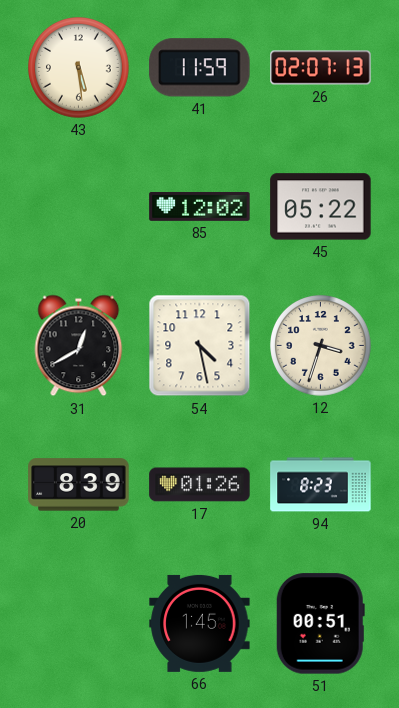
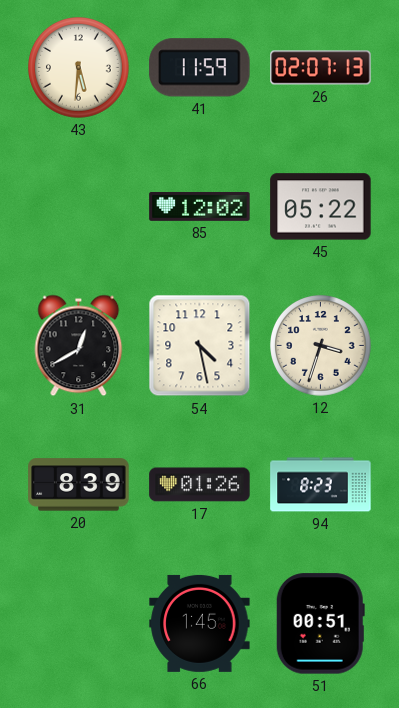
43: 5:29 -> 5:31
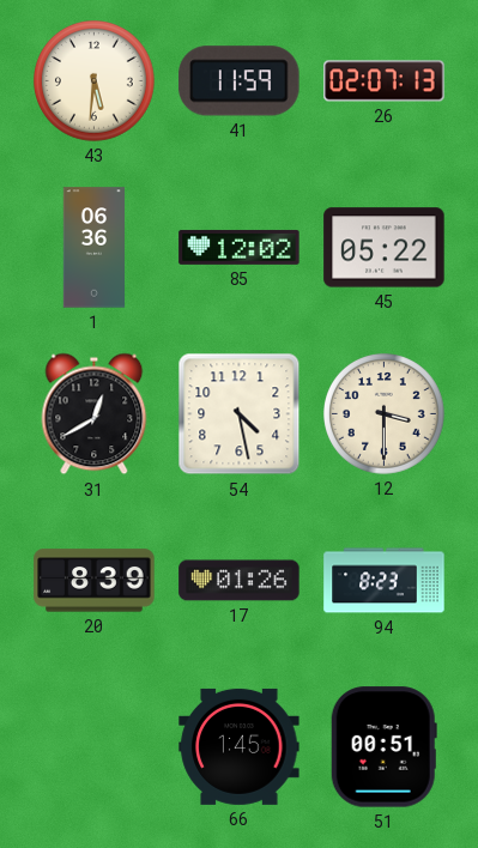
1: none -> 06:36
12: 3:33 -> 3:30
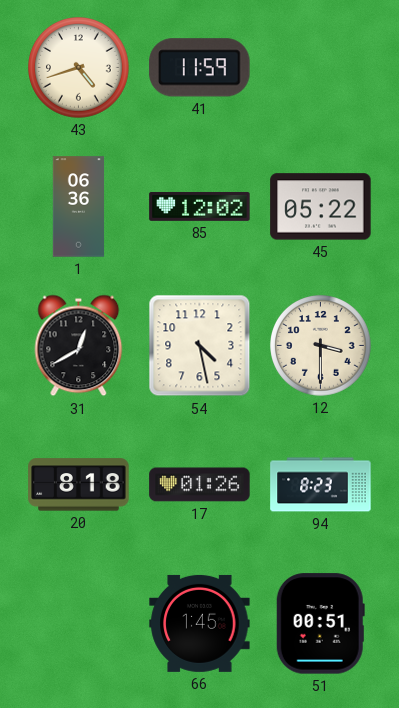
43: 5:31 -> 4:42
26: 02:07 -> none
20: 8:39 -> 8:18
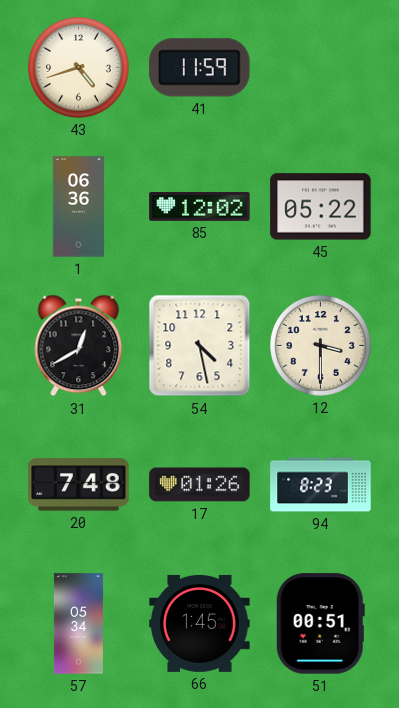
20: 8:18 -> 7:48
57: none -> 05:34
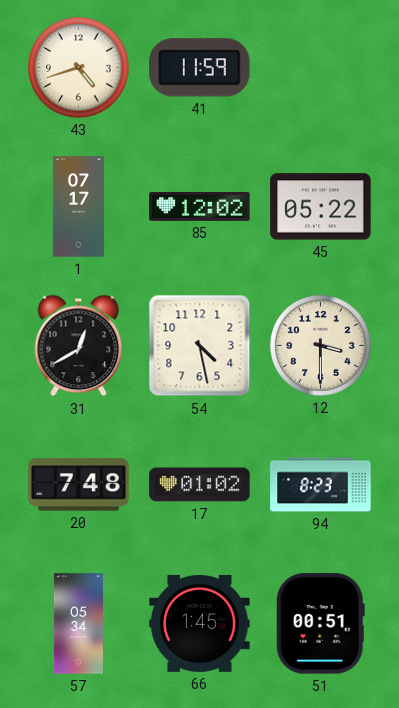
1: 06:36 -> 07:17
17: 01:26 -> 01:02
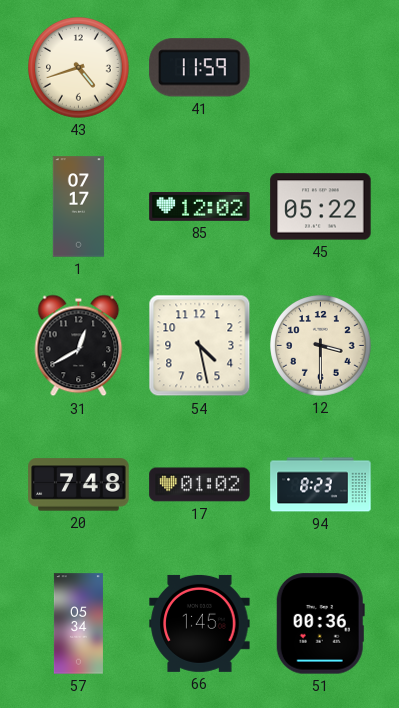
51: 00:51 -> 00:36
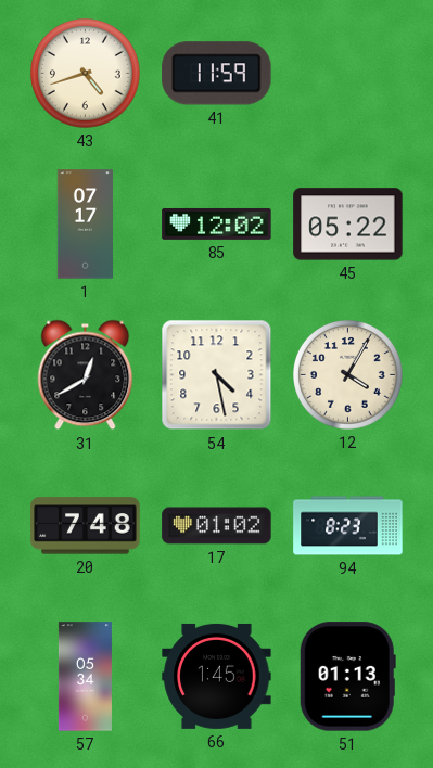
12: 3:30 -> 4:05
51: 00:36 -> 01:13
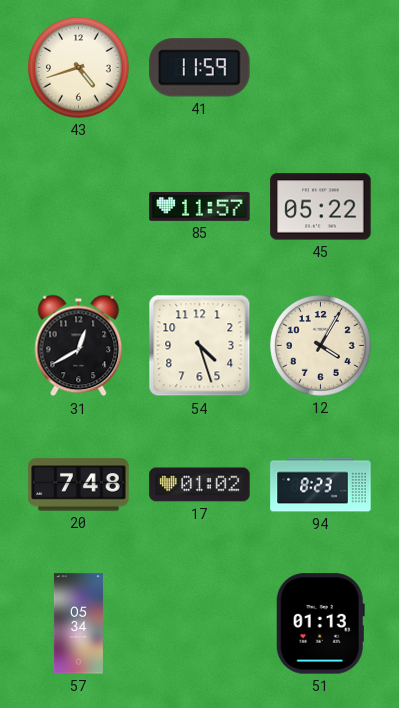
1: 07:17 -> none
85: 12:02 -> 11:57
54: 4:28 -> 4:27
66: 1:45 -> none
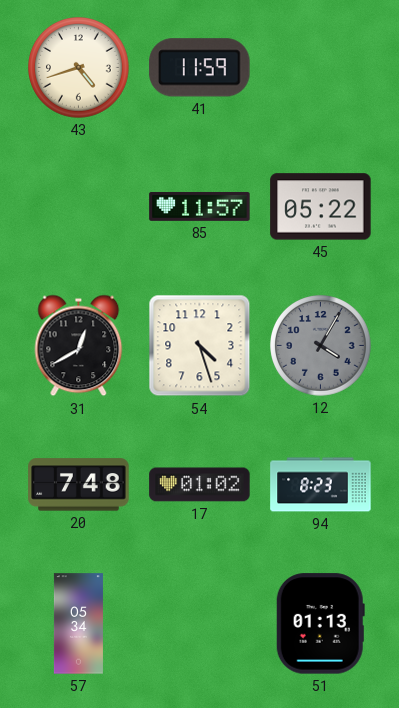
12 dial: cream -> grey
